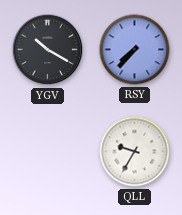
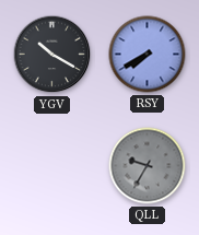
RSY: 7:37 -> 7:40
QLL dial: white -> grey
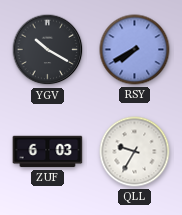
ZUF: none -> 6:03
QLL dial: grey -> white
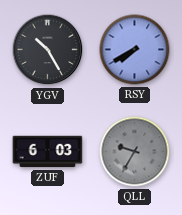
YGV: 10:20 -> 10:25
QLL dial: white -> grey
